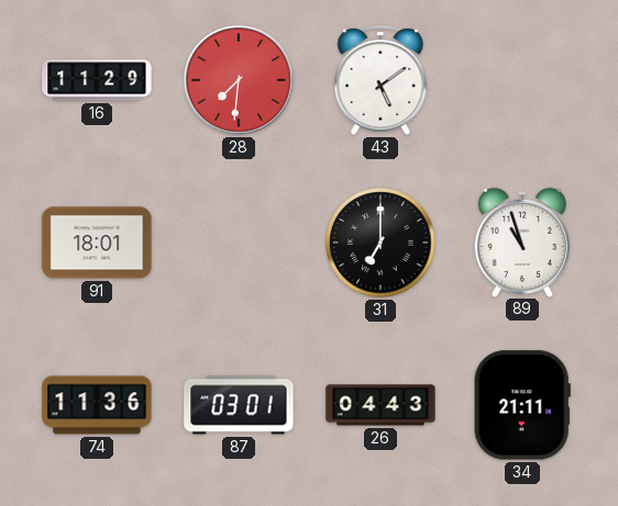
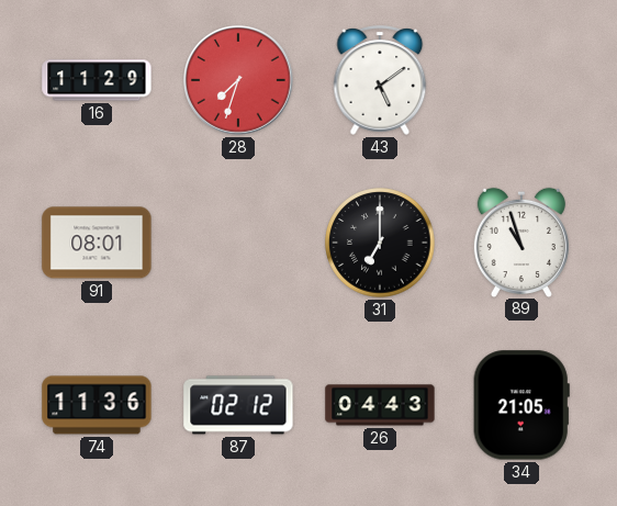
28: 7:31 -> 7:33
91: 18:01 -> 08:01
87: 03:01 -> 02:12
34: 21:11 -> 21:05
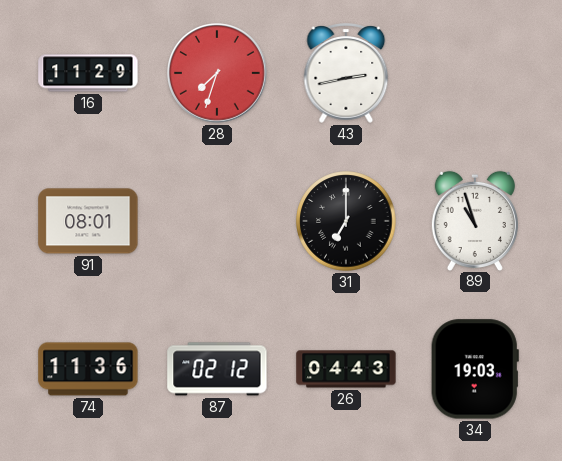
43: 5:09 -> 2:43
34: 21:05 -> 19:03
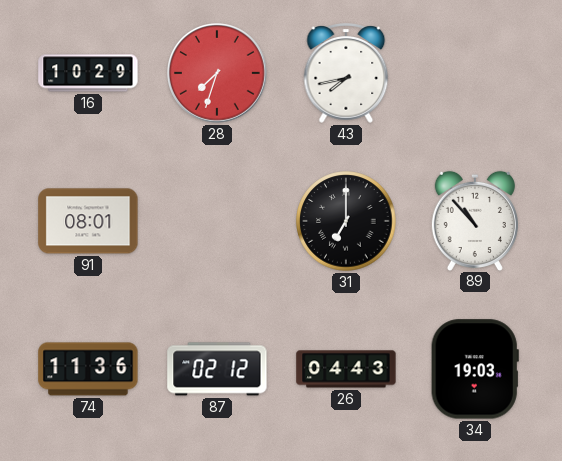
16: 11:29 -> 10:29
43: 2:43 -> 7:43
89: 10:57 -> 10:53
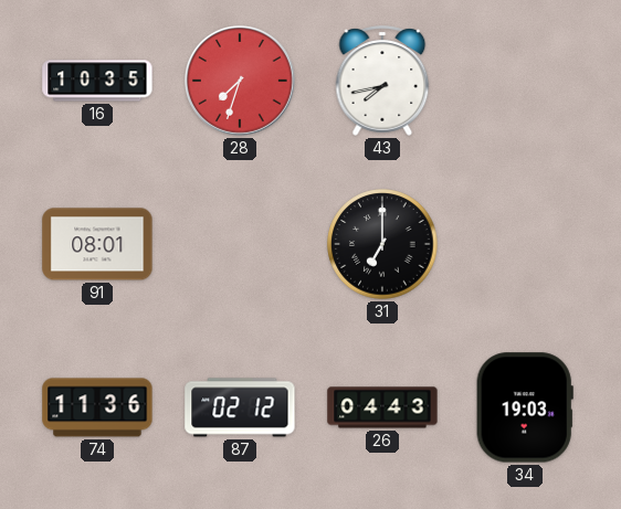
16: 10:29 -> 10:35
89: 10:53 -> none
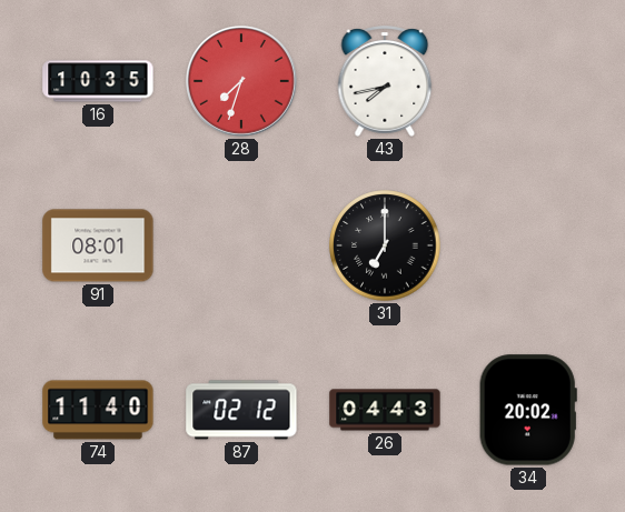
74: 11:36 -> 11:40
34: 19:03 -> 20:02
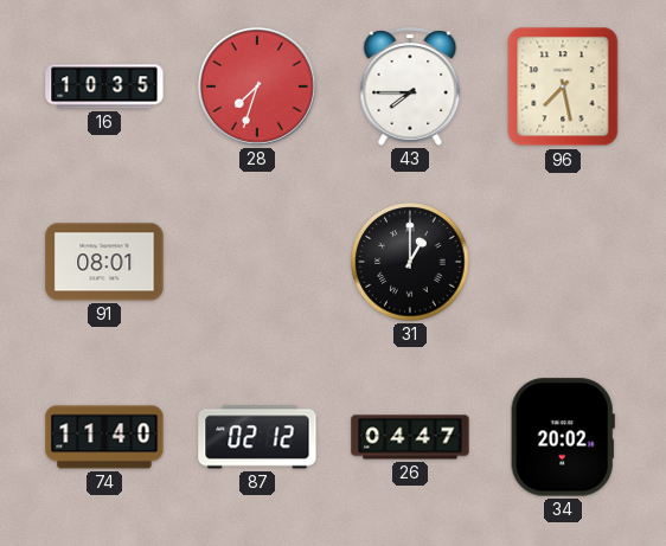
43: 7:43 -> 7:45
96: none -> 7:28
31: 7:00 -> 1:00
26: 04:43 -> 04:47
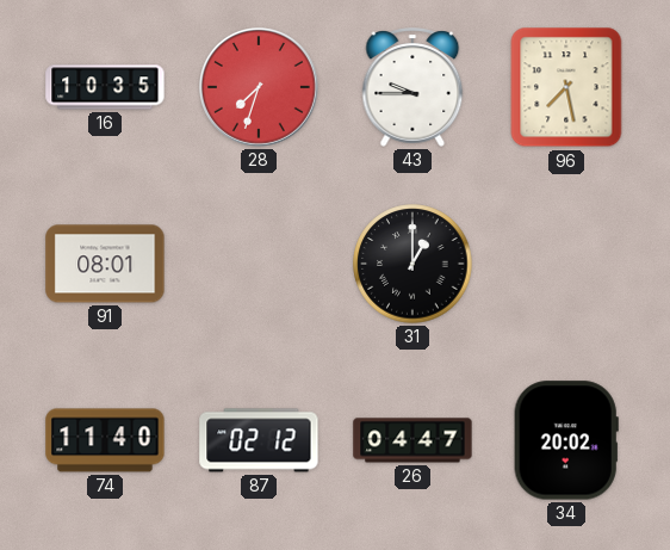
43: 7:45 -> 9:45
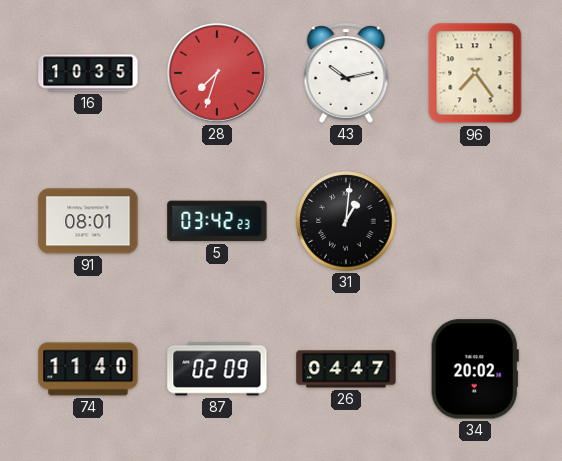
43: 9:45 -> 10:13
96: 7:28 -> 7:24
5: none -> 03:42
31: 1:00 -> 1:01
87: 02:12 -> 02:09
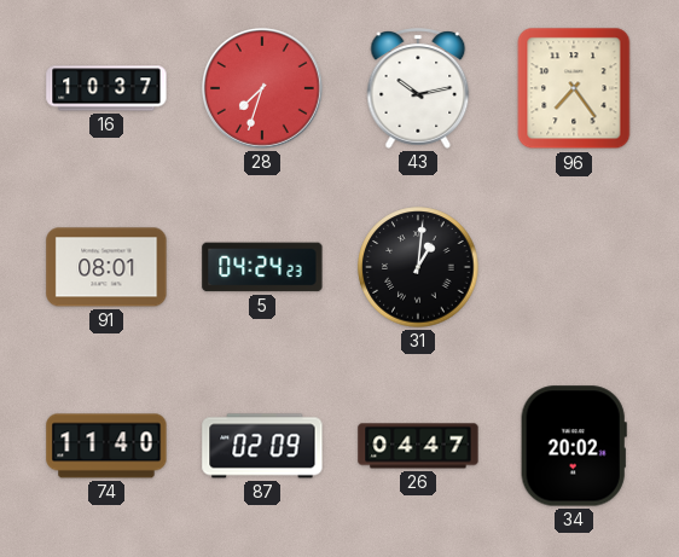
16: 10:35 -> 10:37
5: 03:42 -> 04:24
